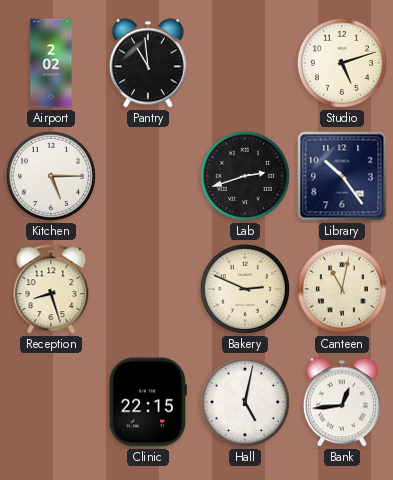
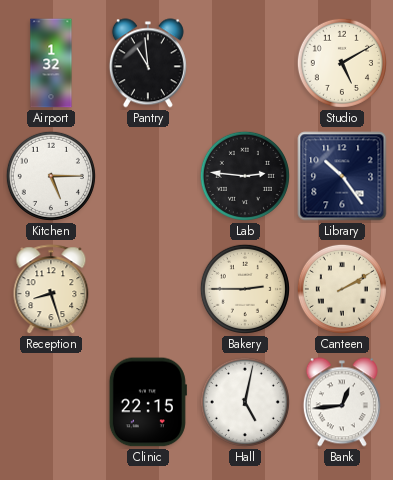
Airport: 2:02 -> 1:32
Studio: 5:12 -> 5:10
Lab: 2:42 -> 2:46
Bakery: 2:49 -> 2:45
Canteen: 11:02 -> 2:10
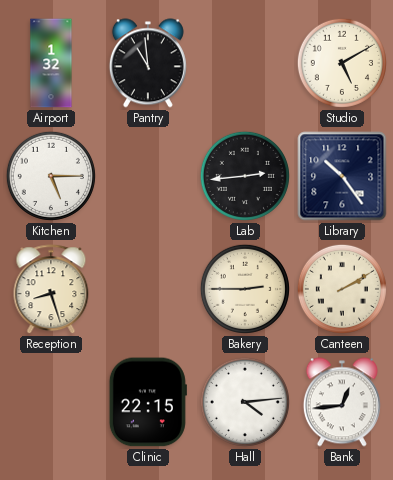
Lab: 2:46 -> 2:44
Hall: 5:02 -> 4:14
